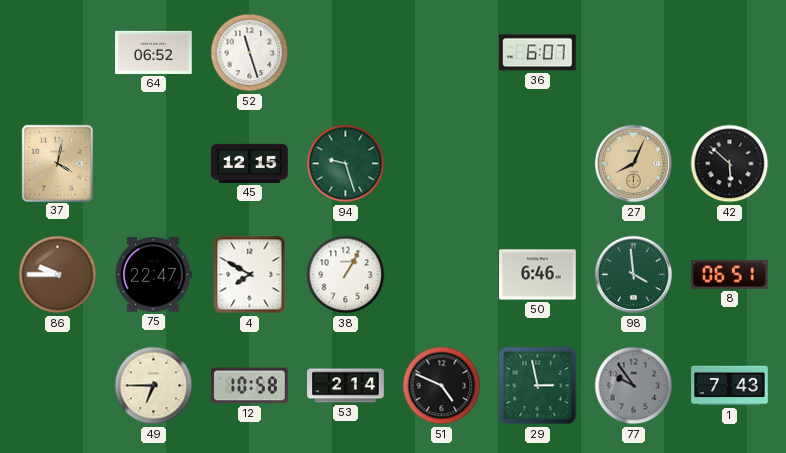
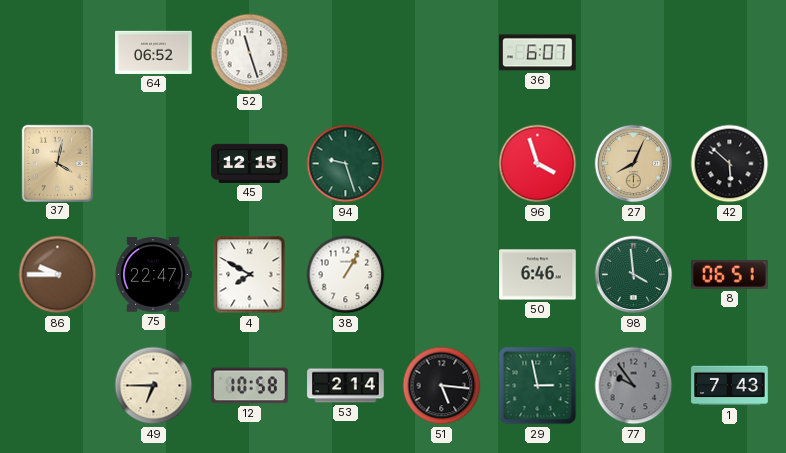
96: none -> 3:57
51: 4:49 -> 5:16
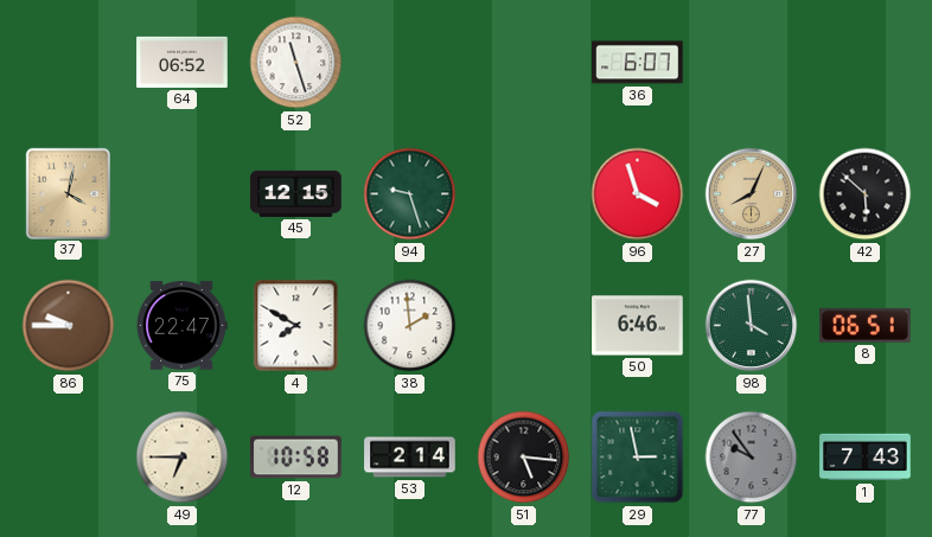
38: 1:05 -> 1:59
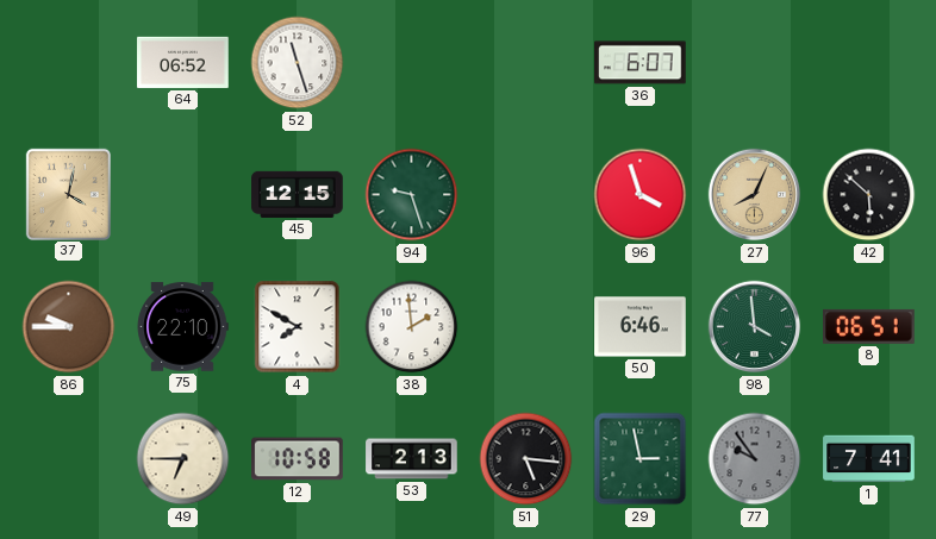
75: 22:47 -> 22:10
53: 2:14 -> 2:13
1: 7:43 -> 7:41
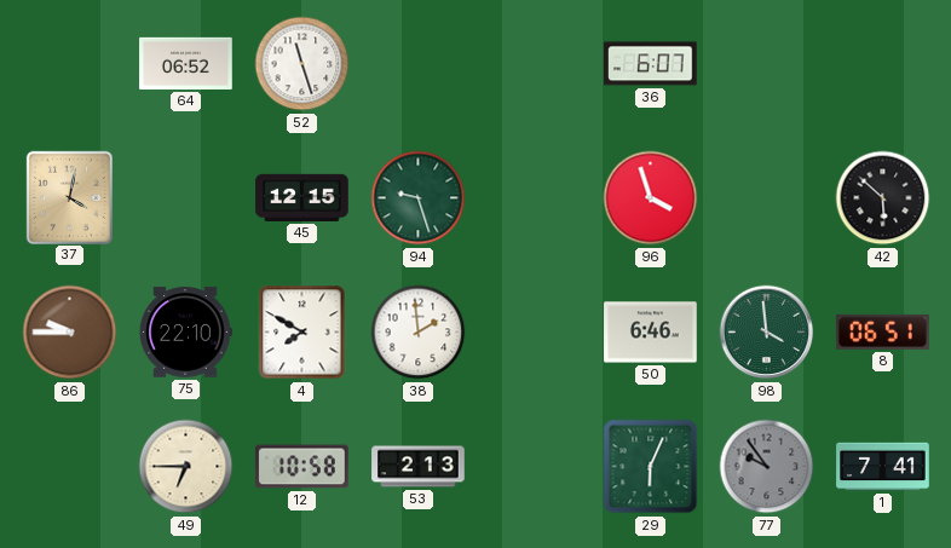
27: 8:04 -> none
51: 5:16 -> none
29: 2:58 -> 6:04
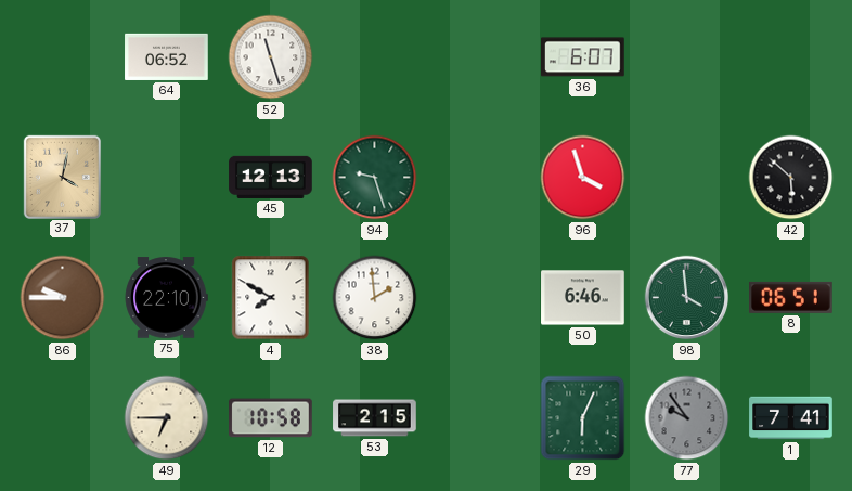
45: 12:15 -> 12:13
53: 2:13 -> 2:15
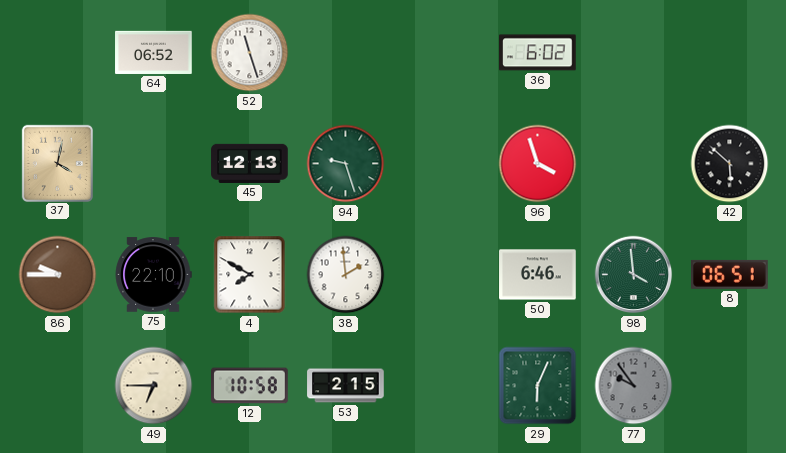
36: 6:07 -> 6:02
1: 7:41 -> none
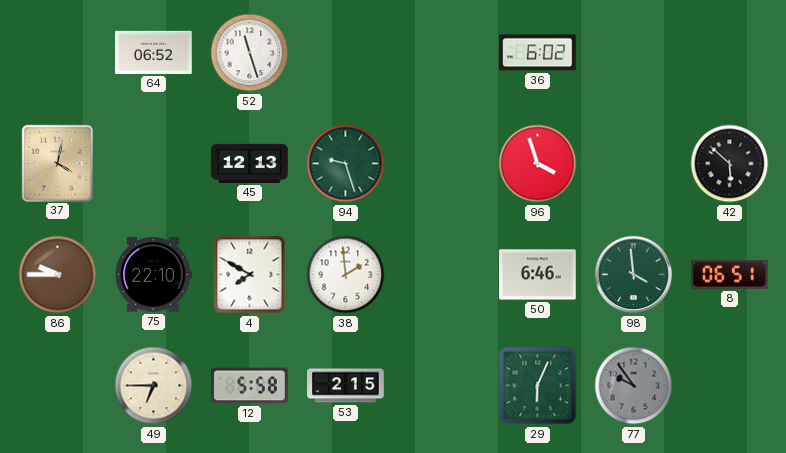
12: 10:58 -> 5:58
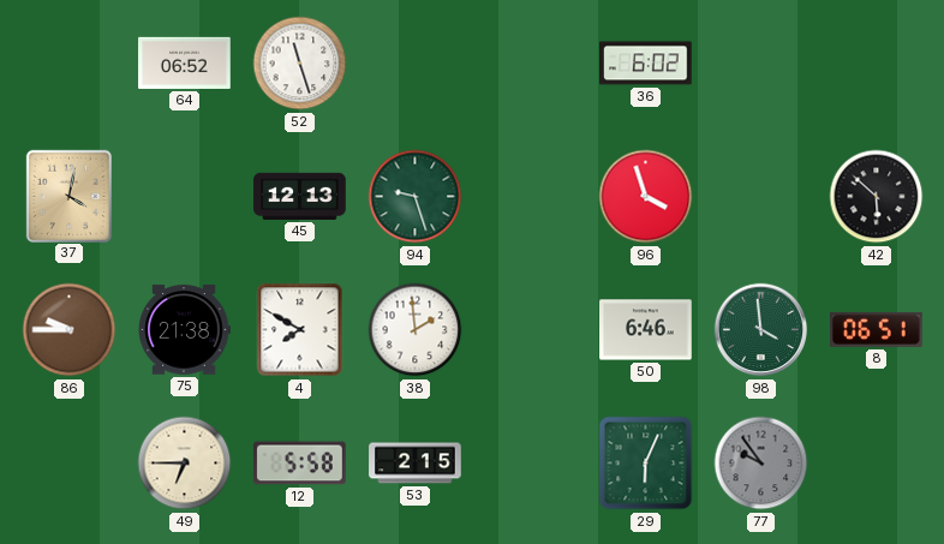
75: 22:10 -> 21:38
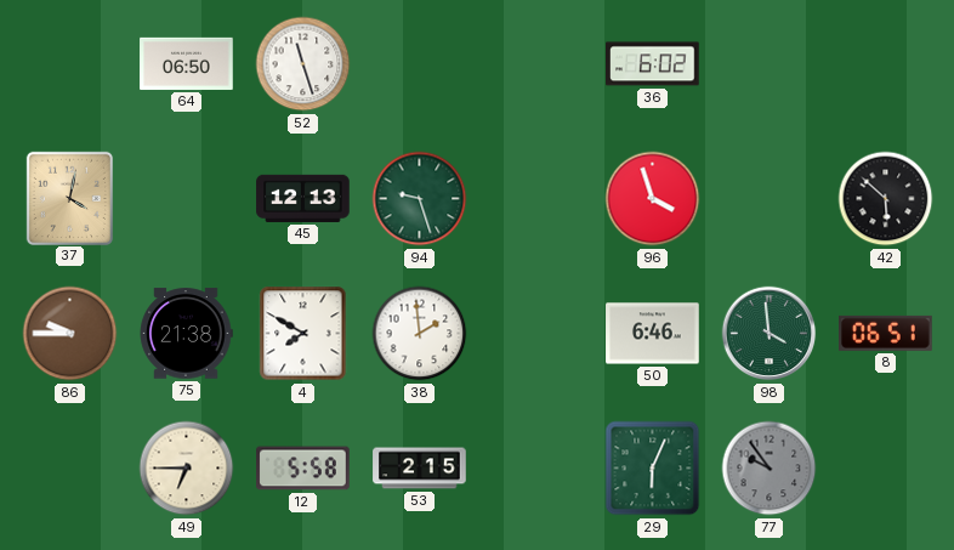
64: 06:52 -> 06:50
